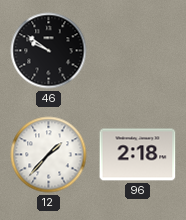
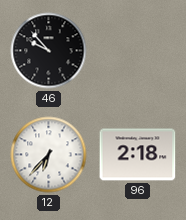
46: 9:51 -> 9:53
12: 1:37 -> 6:37
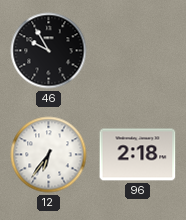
46: 9:53 -> 9:55
12: 6:37 -> 6:36
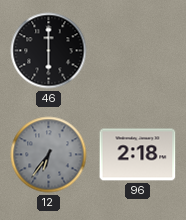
46: 9:55 -> 6:00
12 dial: white -> grey
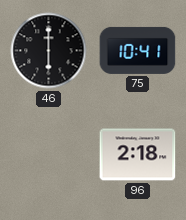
75: none -> 10:41
12: 6:36 -> none
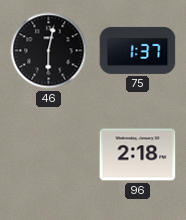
46: 6:00 -> 6:02
75: 10:41 -> 1:37
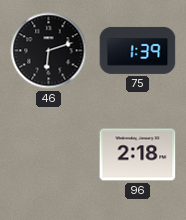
46: 6:02 -> 6:12
75: 1:37 -> 1:39
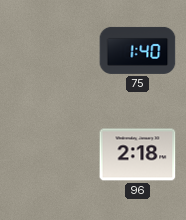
46: 6:12 -> none
75: 1:39 -> 1:40
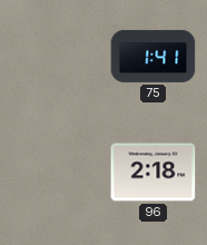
75: 1:40 -> 1:41
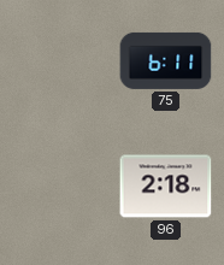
75: 1:41 -> 6:11
